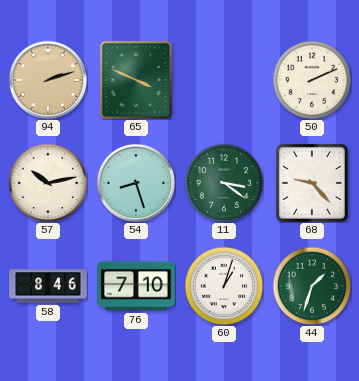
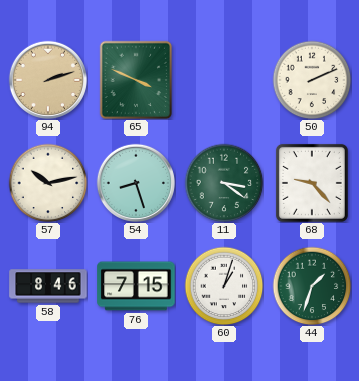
76: 7:10 -> 7:15
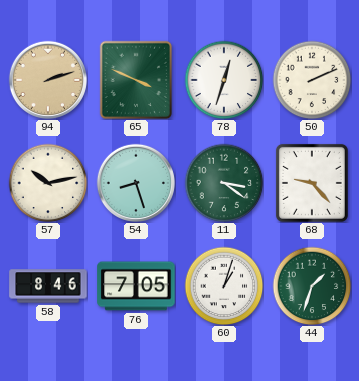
78: none -> 12:33
76: 7:15 -> 7:05
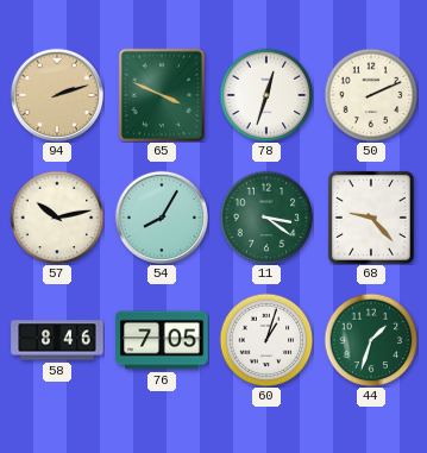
54: 8:27 -> 8:05
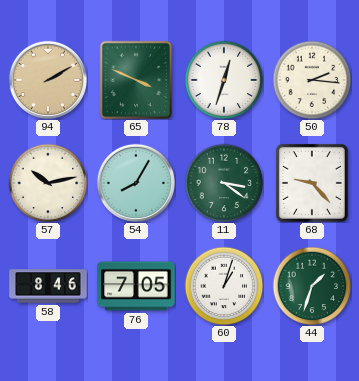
94: 2:12 -> 2:10
50: 2:11 -> 2:16
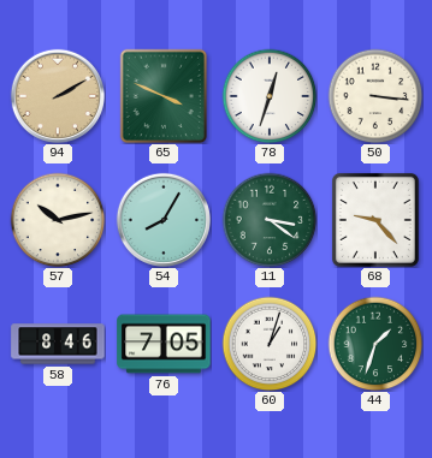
50: 2:16 -> 3:16
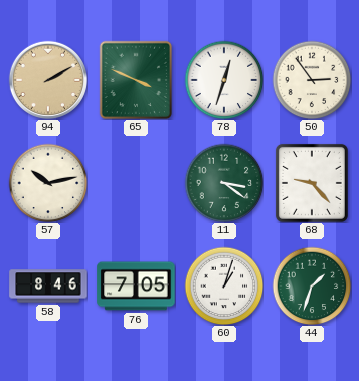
50: 3:16 -> 2:54
54: 8:05 -> none
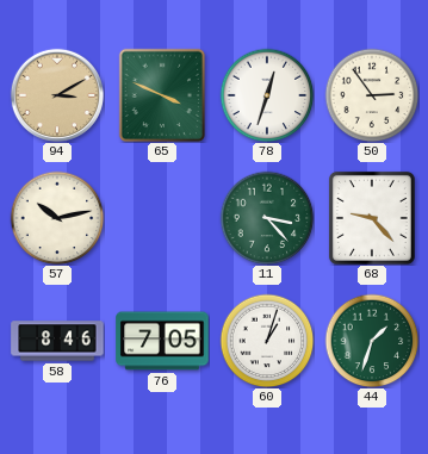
94: 2:10 -> 3:10
11: 3:21 -> 3:23
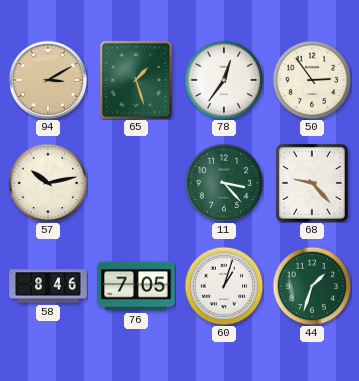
65: 3:49 -> 1:27
78: 12:33 -> 12:36
